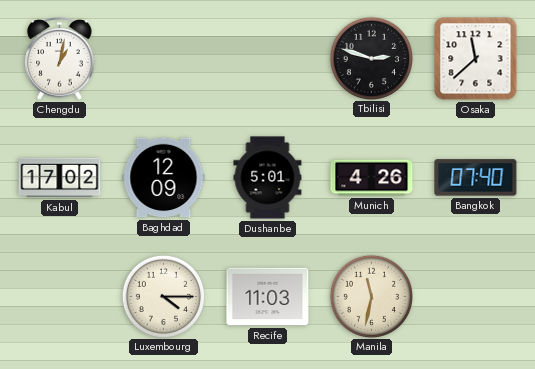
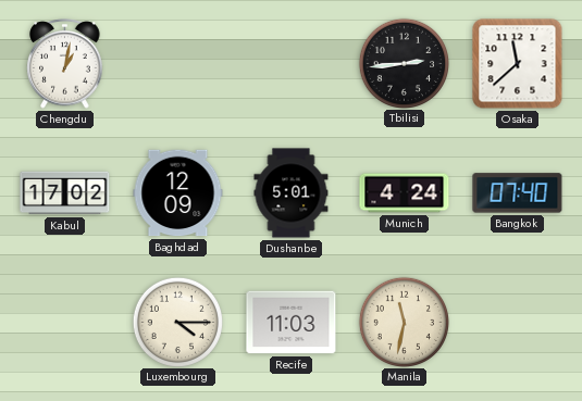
Tbilisi: 2:48 -> 2:44
Munich: 4:26 -> 4:24
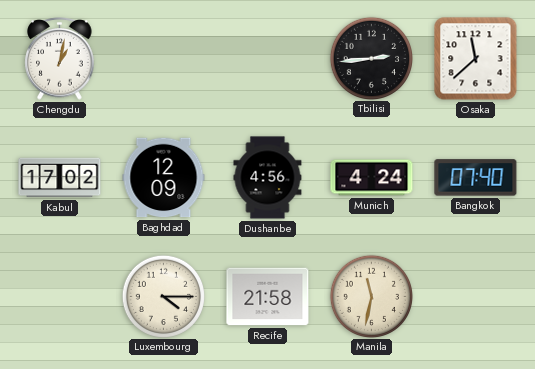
Dushanbe: 5:01 -> 4:56
Recife: 11:03 -> 21:58
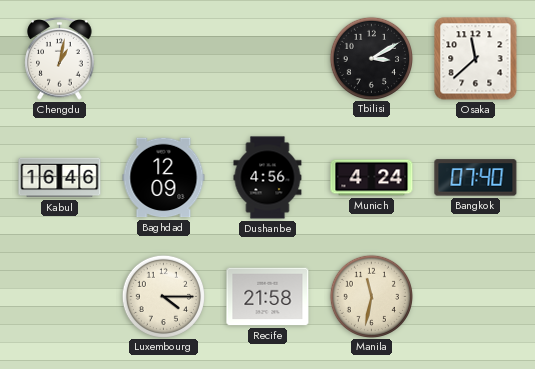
Tbilisi: 2:44 -> 3:10
Kabul: 17:02 -> 16:46
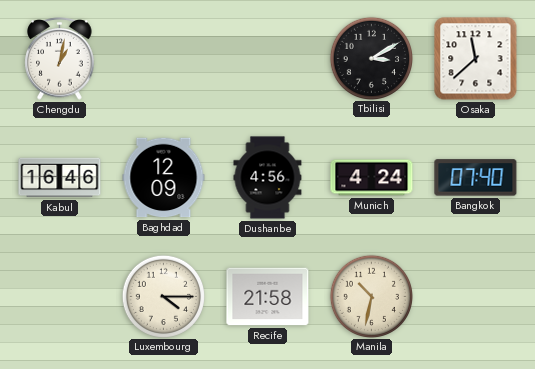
Manila: 11:32 -> 10:32
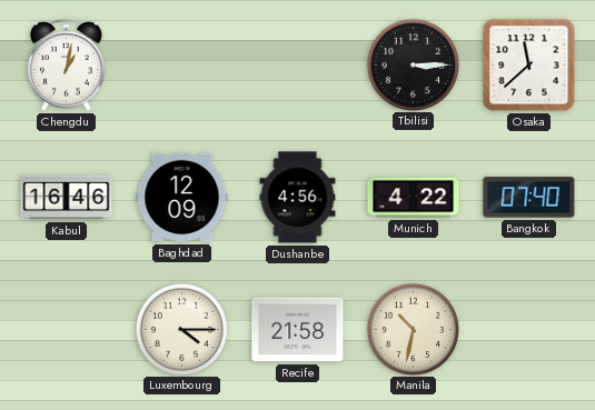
Tbilisi: 3:10 -> 3:15
Munich: 4:24 -> 4:22
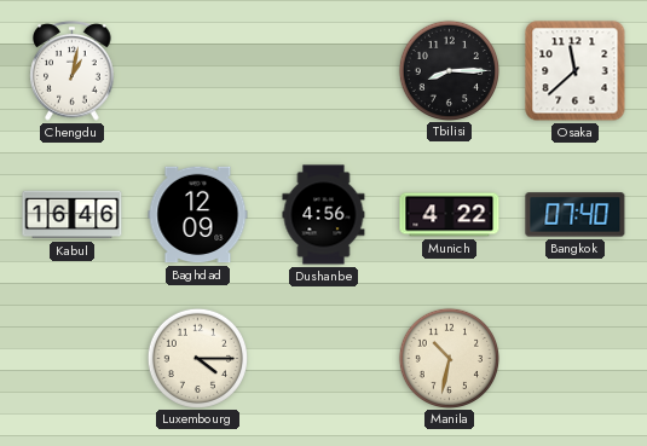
Tbilisi: 3:15 -> 8:15
Recife: 21:58 -> none
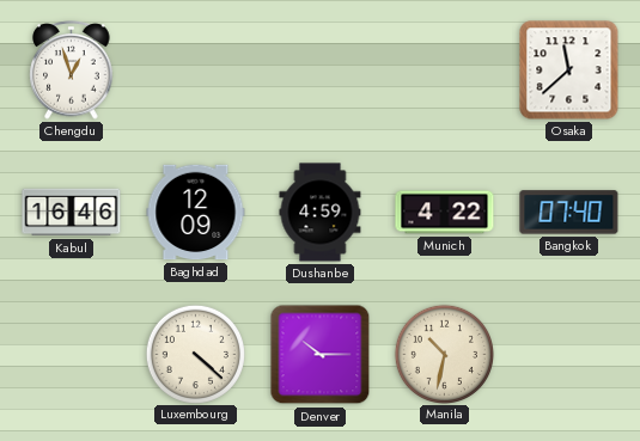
Chengdu: 1:02 -> 12:57
Tbilisi: 8:15 -> none
Dushanbe: 4:56 -> 4:59
Luxembourg: 4:15 -> 4:22
Denver: none -> 10:15
